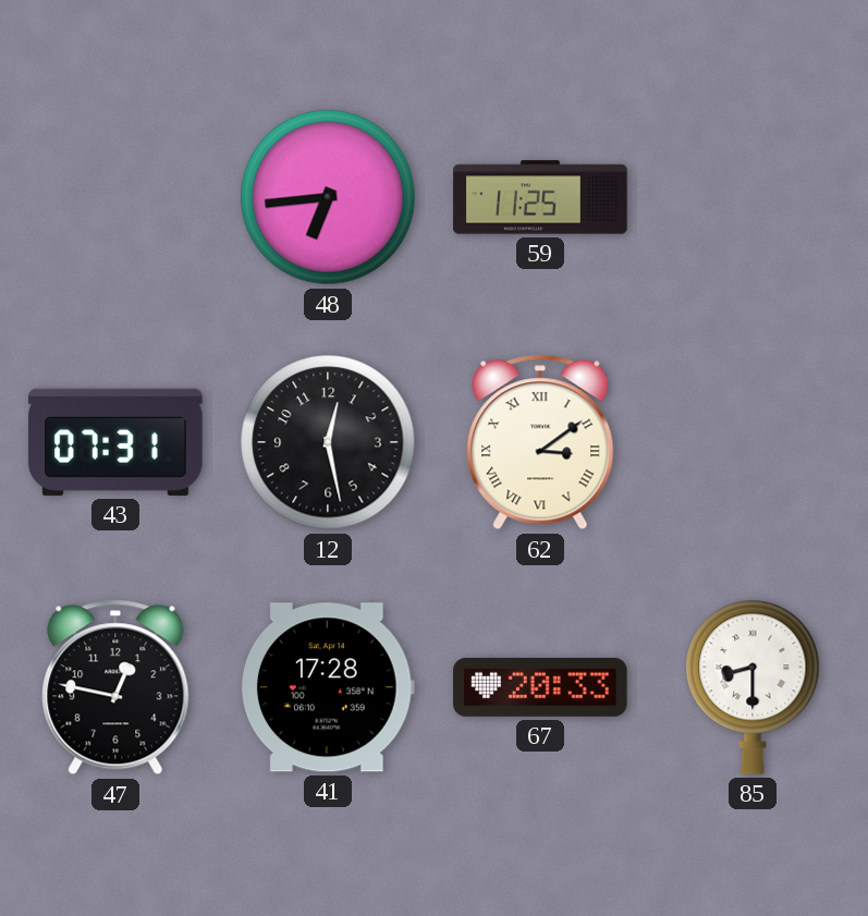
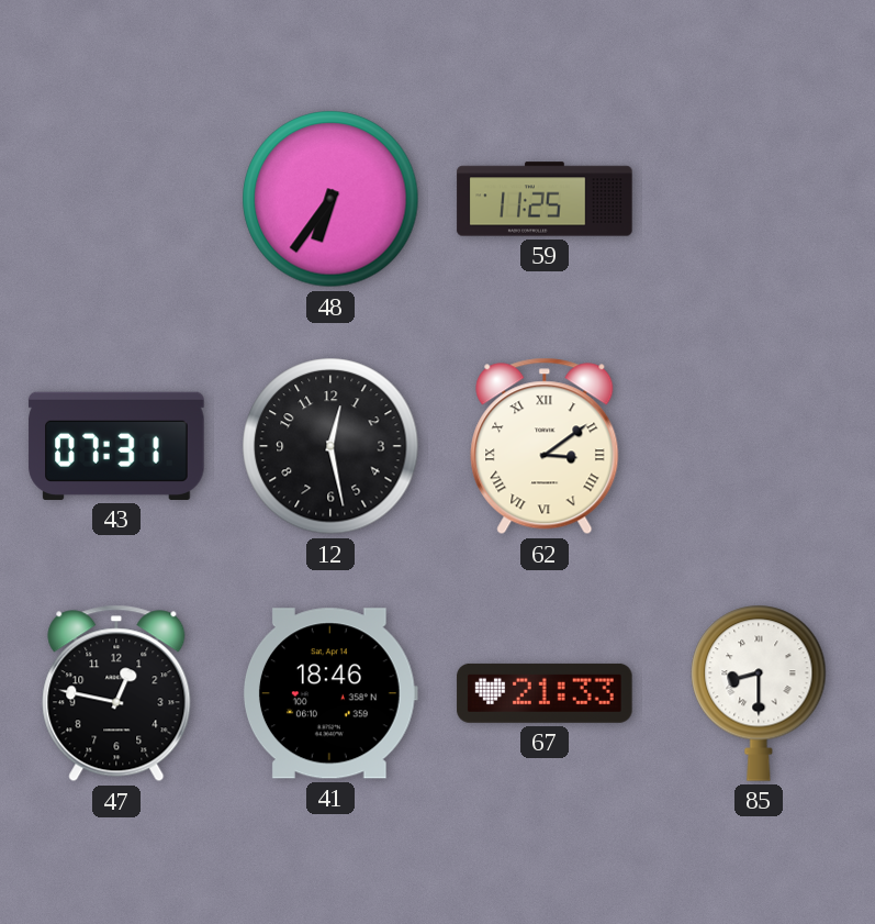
48: 6:44 -> 6:36
41: 17:28 -> 18:46
67: 20:33 -> 21:33
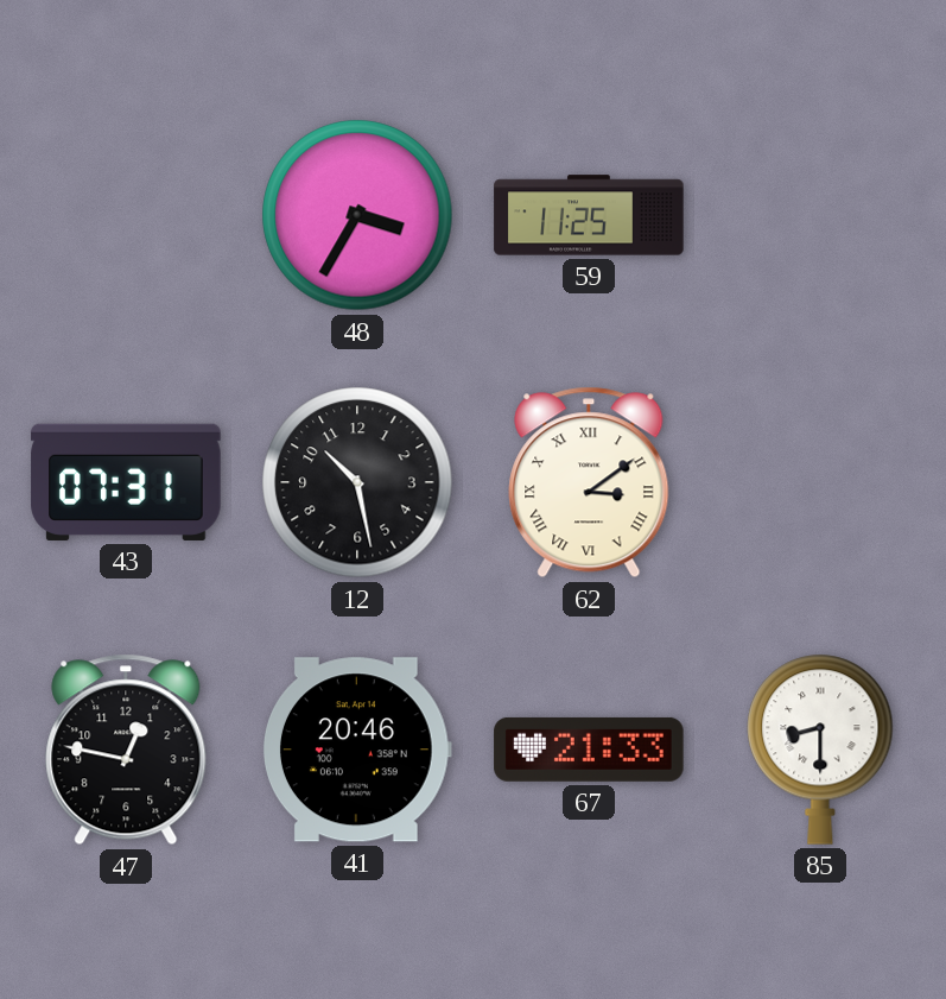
48: 6:36 -> 3:35
12: 12:28 -> 10:28
41: 18:46 -> 20:46
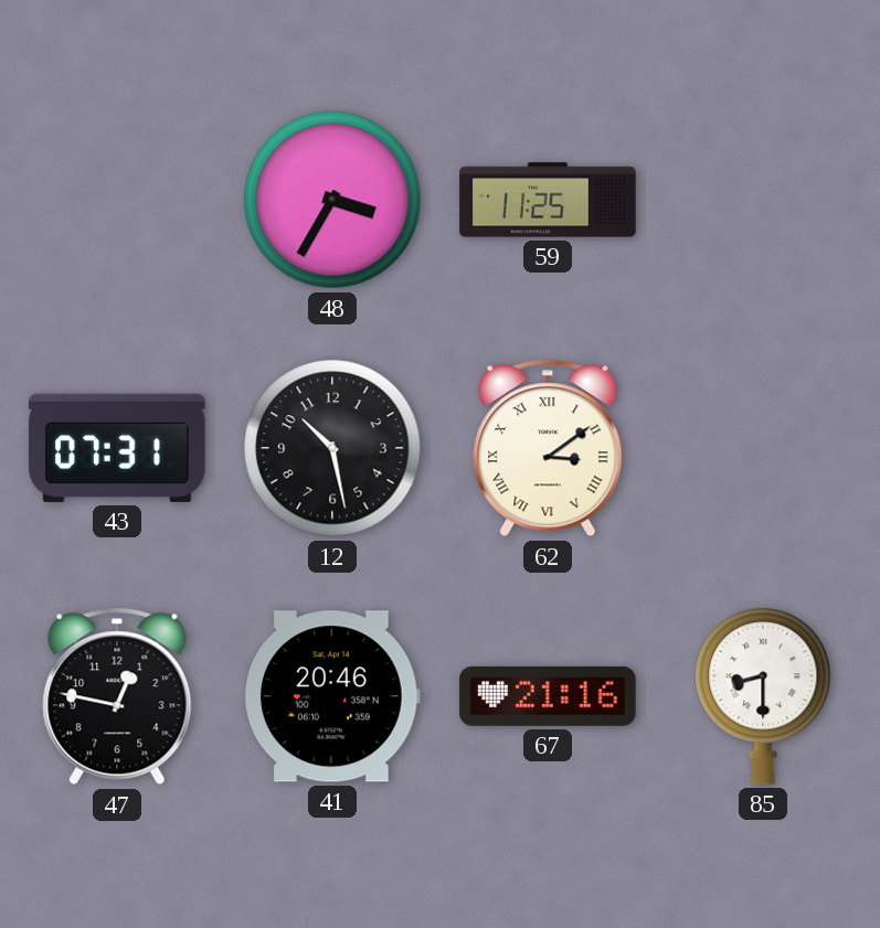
67: 21:33 -> 21:16
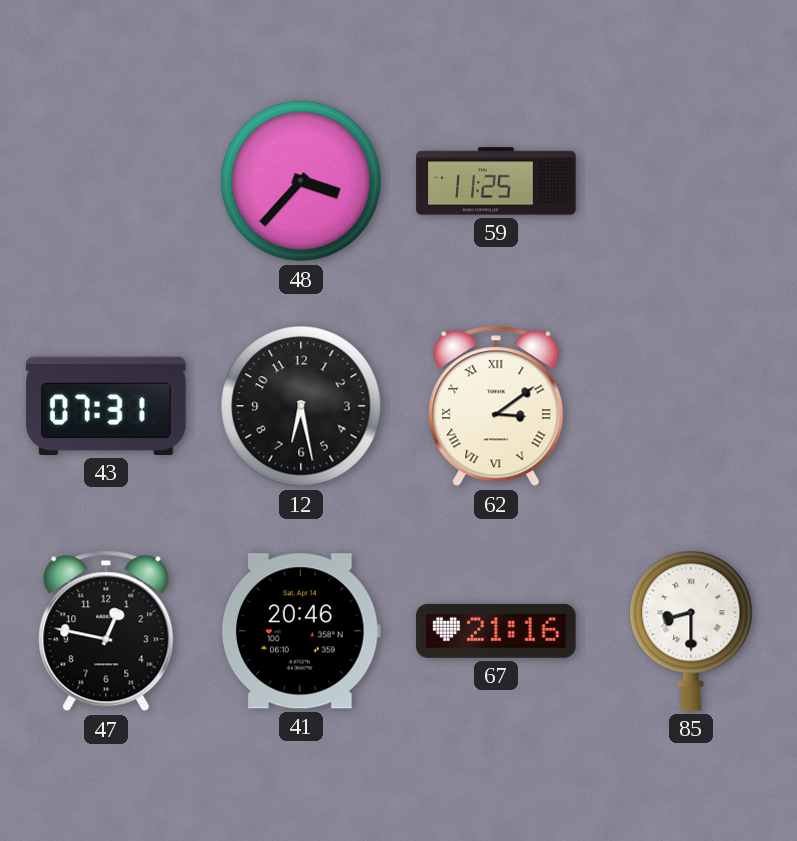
48: 3:35 -> 3:37
12: 10:28 -> 6:28
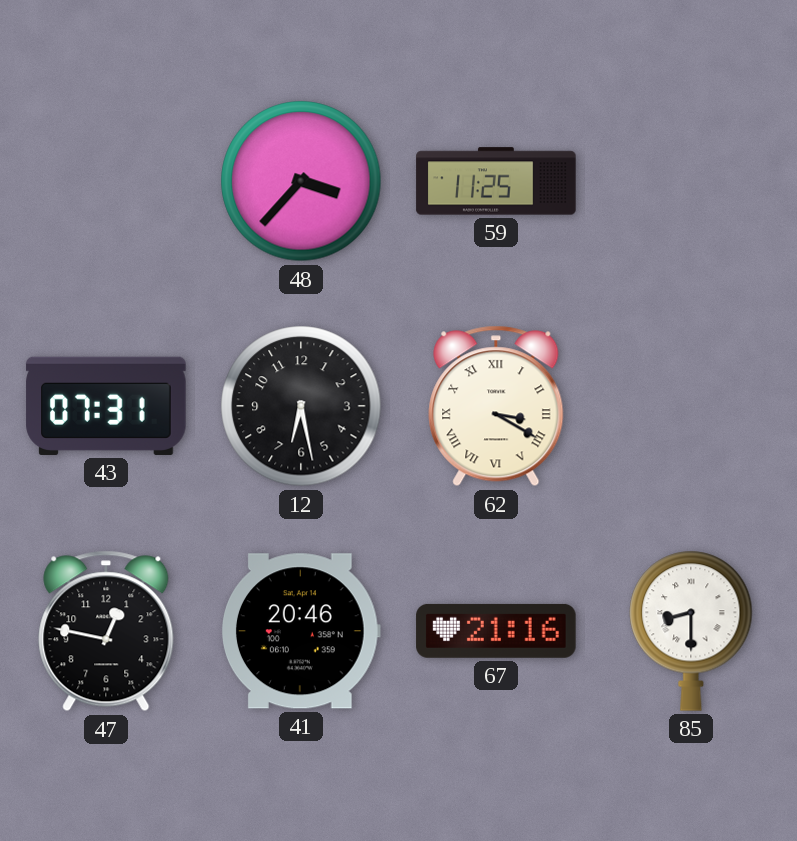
62: 3:09 -> 3:20
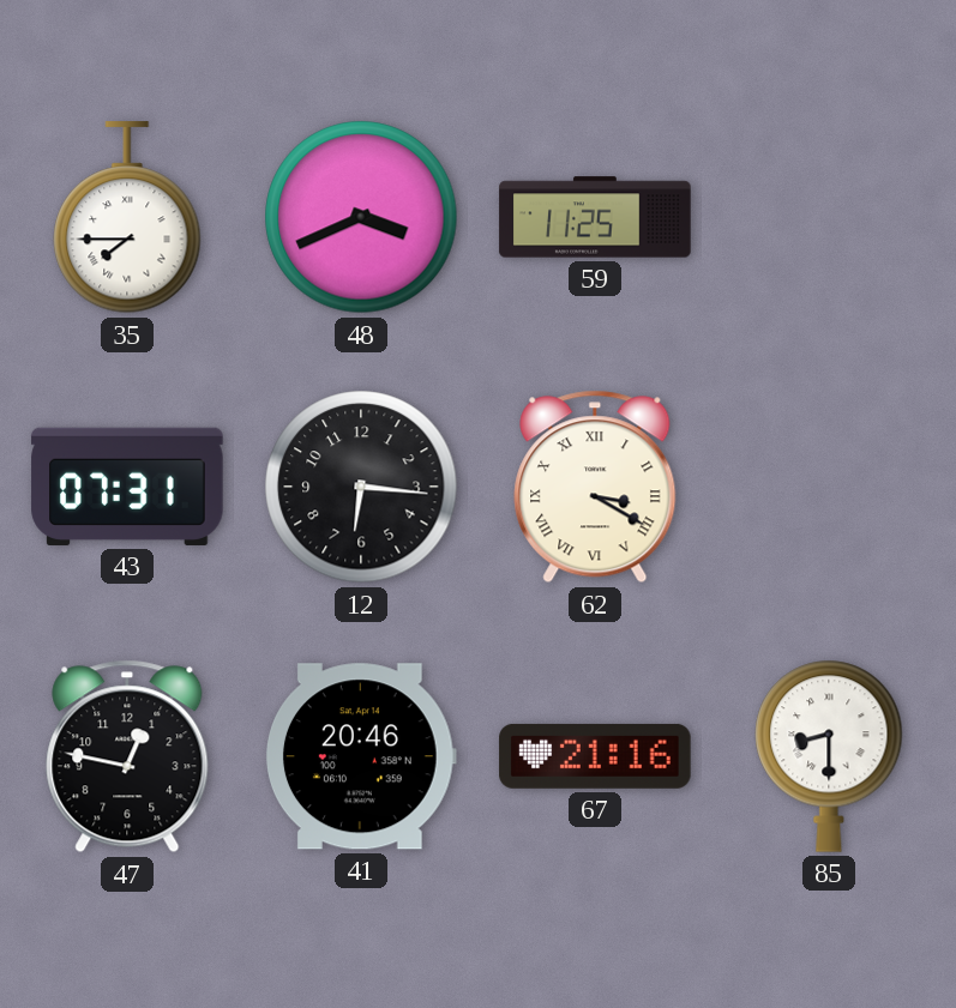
35: none -> 7:45
48: 3:37 -> 3:41
12: 6:28 -> 6:16
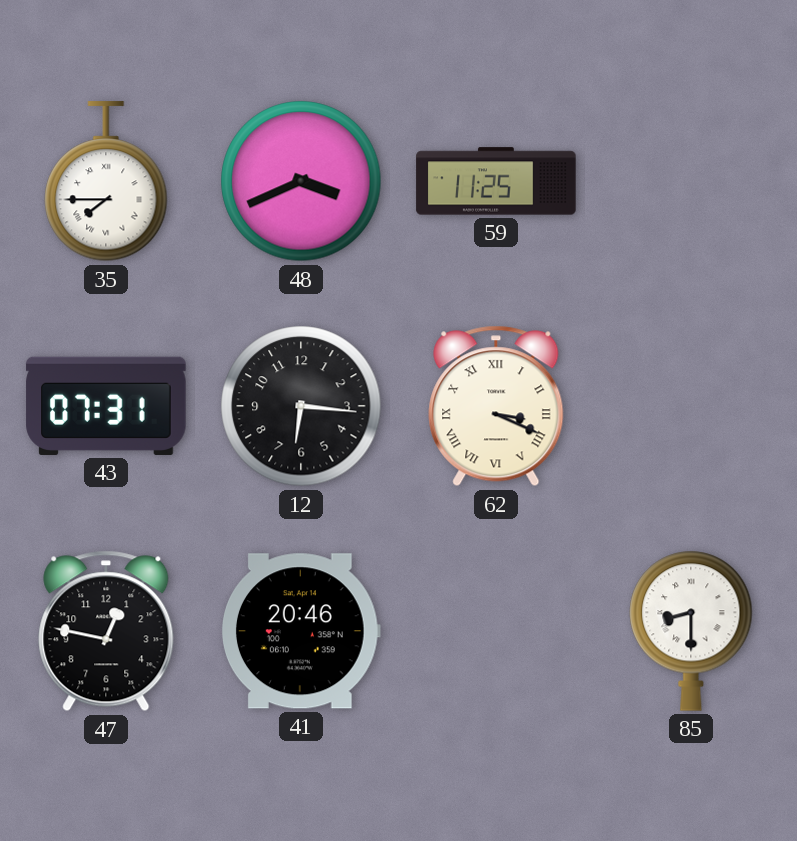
62: 3:20 -> 3:19
67: 21:16 -> none
